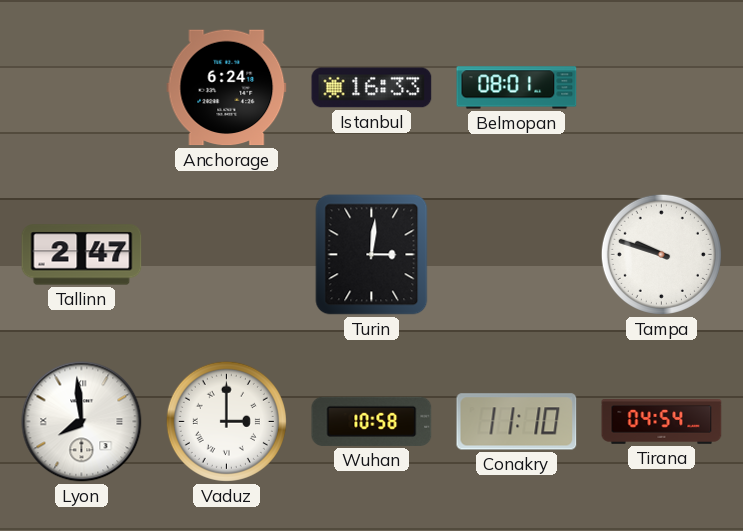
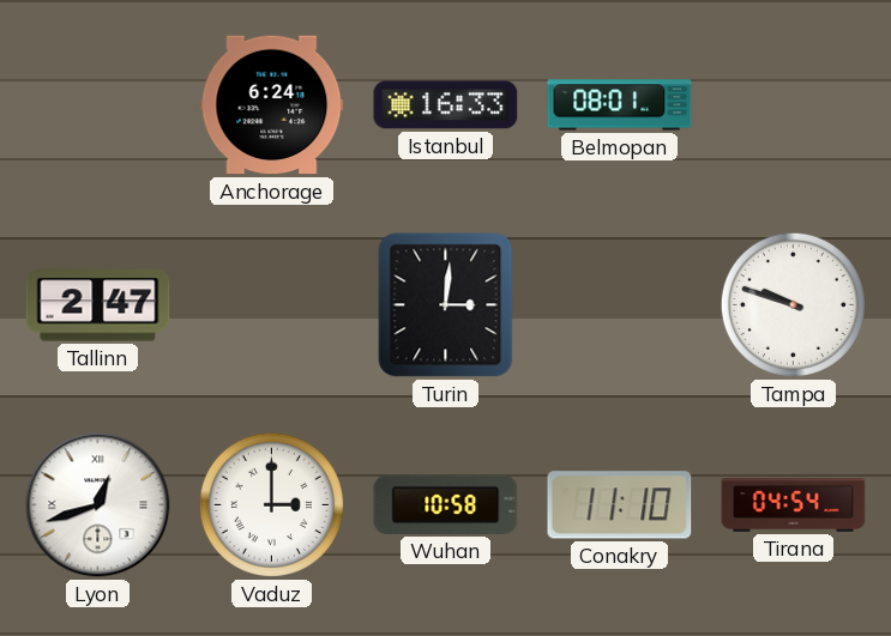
Lyon: 7:59 -> 12:42
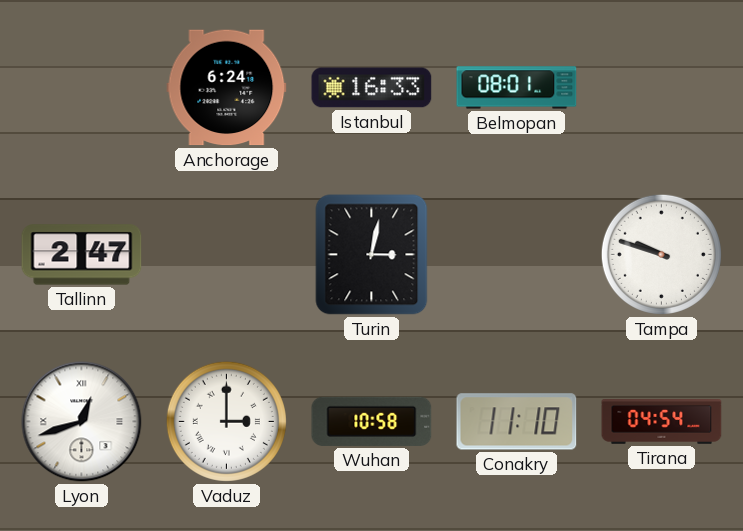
Turin: 3:01 -> 3:02
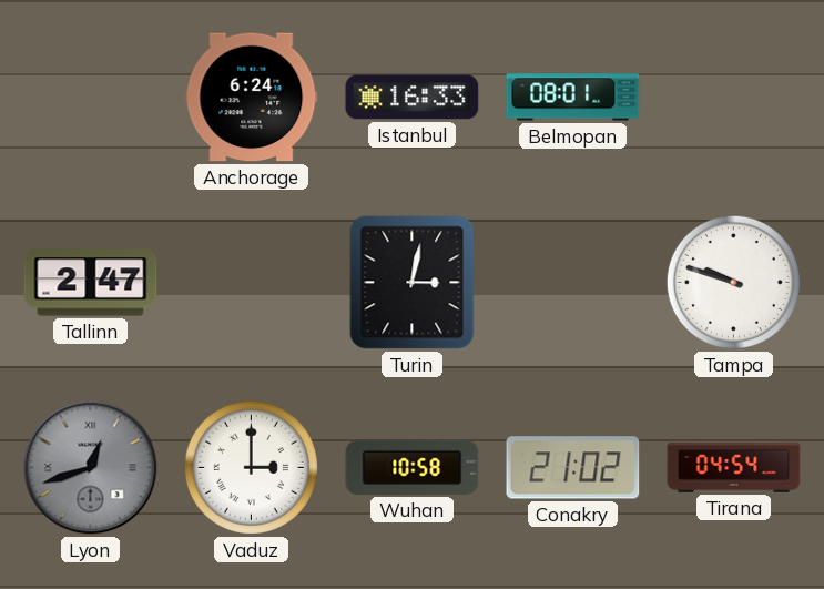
Lyon dial: white -> grey
Conakry: 11:10 -> 21:02
